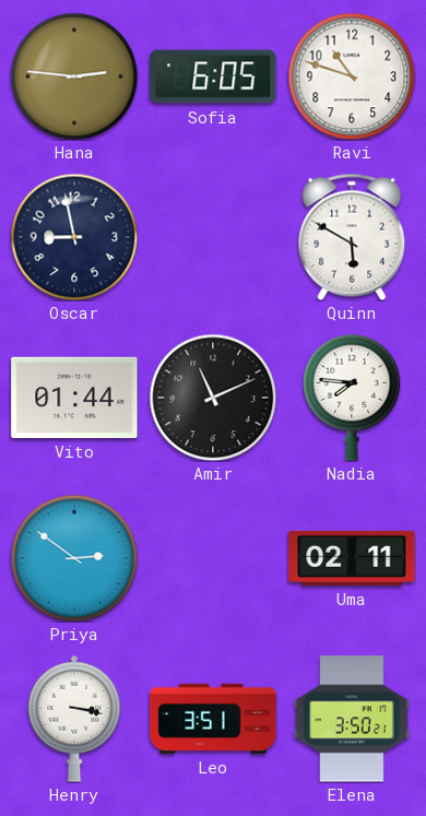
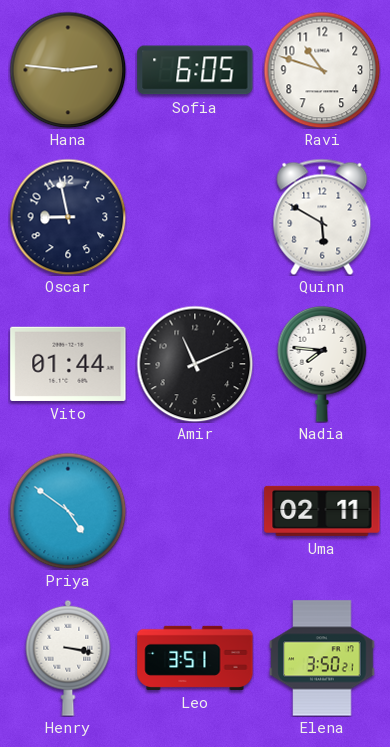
Priya: 2:51 -> 4:51
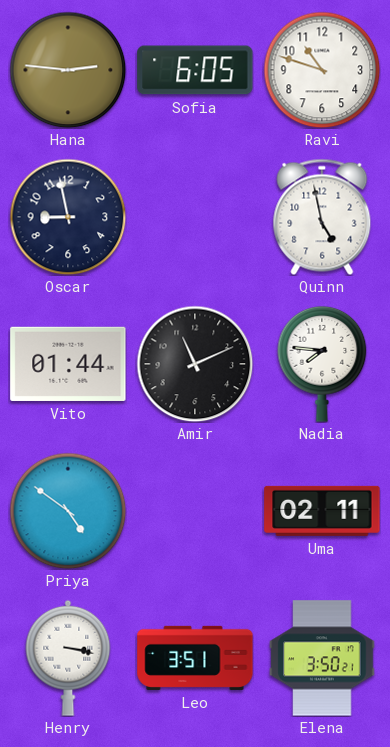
Quinn: 5:50 -> 4:58
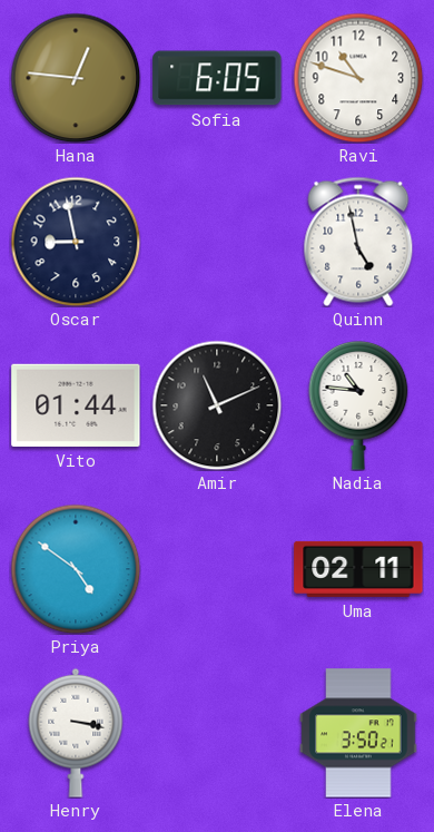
Hana: 2:46 -> 12:46
Nadia: 7:46 -> 10:46
Leo: 3:51 -> none
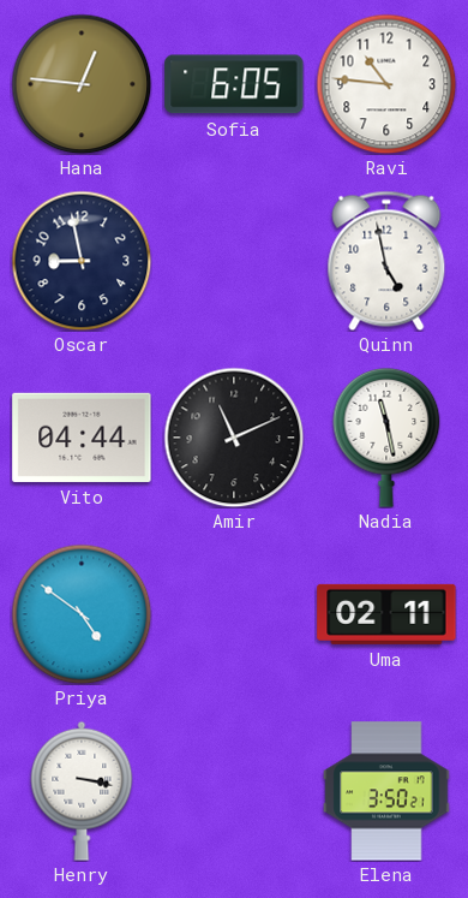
Ravi: 10:48 -> 10:46
Vito: 01:44 -> 04:44
Nadia: 10:46 -> 11:28
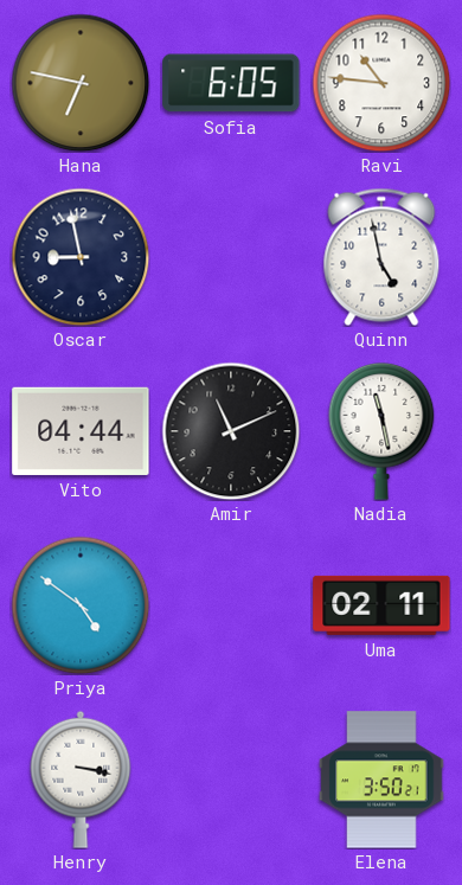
Hana: 12:46 -> 6:47
